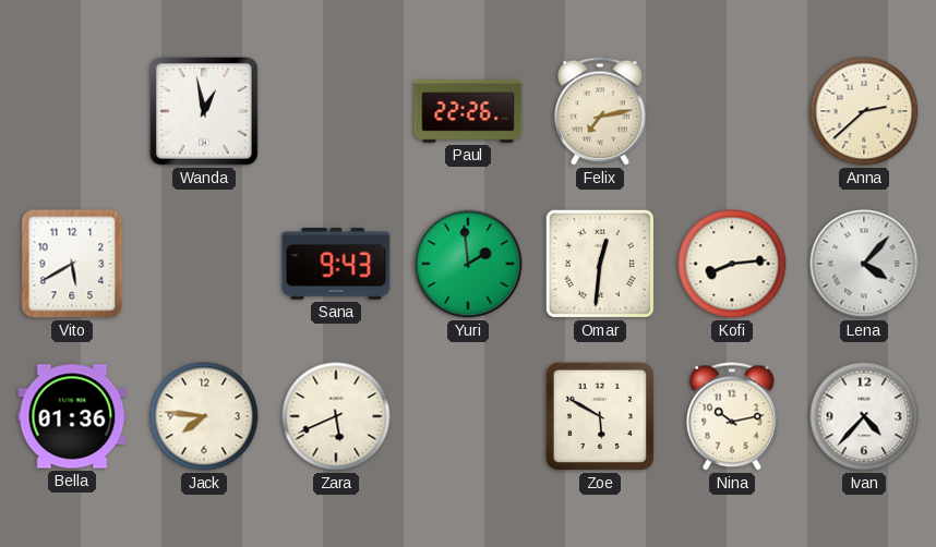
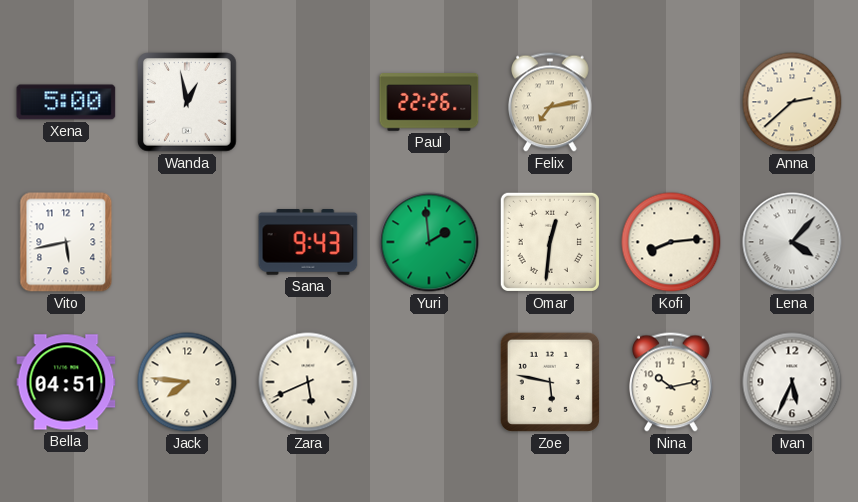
Xena: none -> 5:00
Vito: 5:40 -> 5:43
Bella: 01:36 -> 04:51
Zoe: 5:50 -> 5:47
Ivan: 4:37 -> 5:34
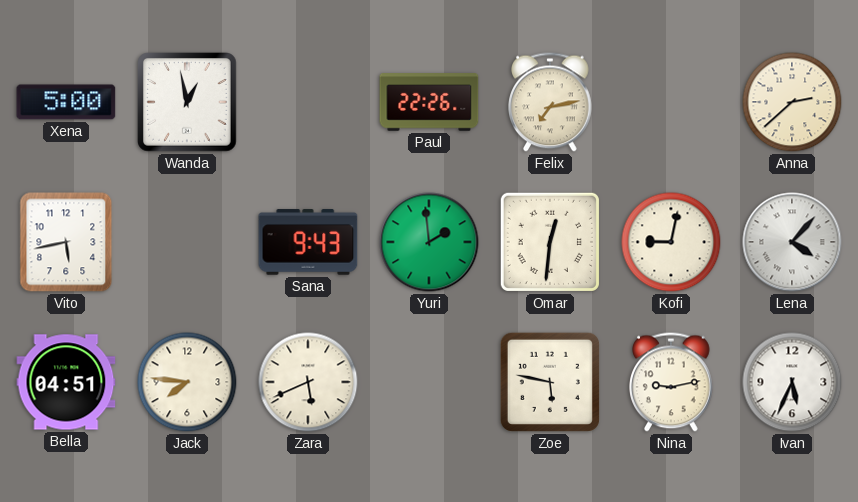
Kofi: 8:14 -> 9:02
Nina: 10:13 -> 9:13
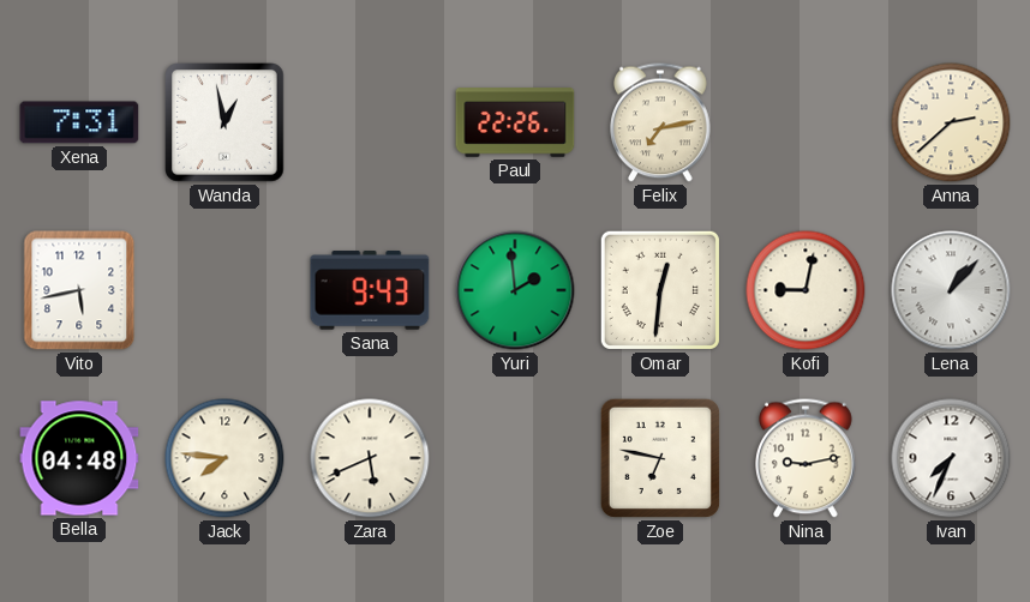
Xena: 5:00 -> 7:31
Lena: 4:07 -> 1:07
Bella: 04:51 -> 04:48
Zoe: 5:47 -> 6:47
Ivan: 5:34 -> 7:34
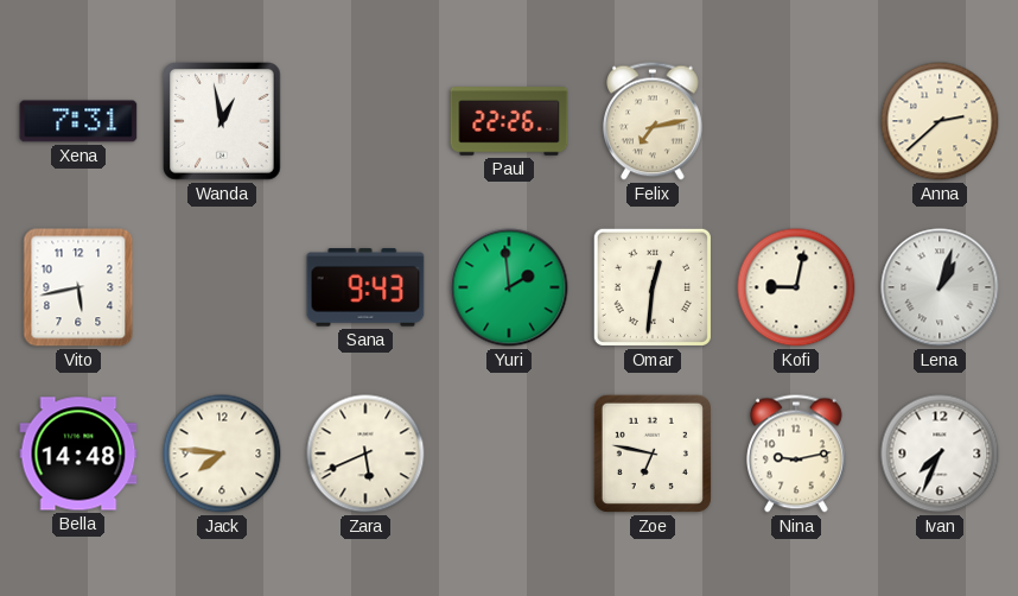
Lena: 1:07 -> 1:03
Bella: 04:48 -> 14:48
